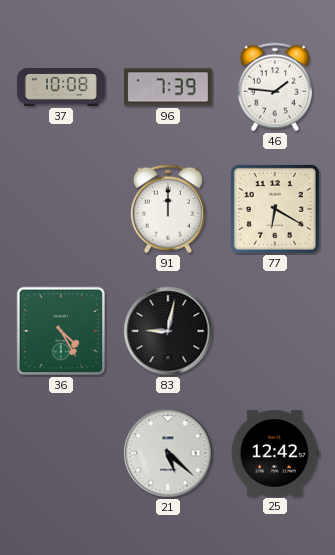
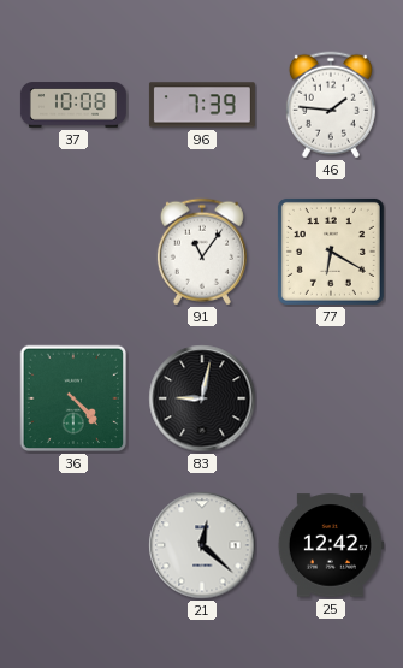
91: 12:00 -> 11:06
36: 4:25 -> 4:23
21: 5:22 -> 12:22
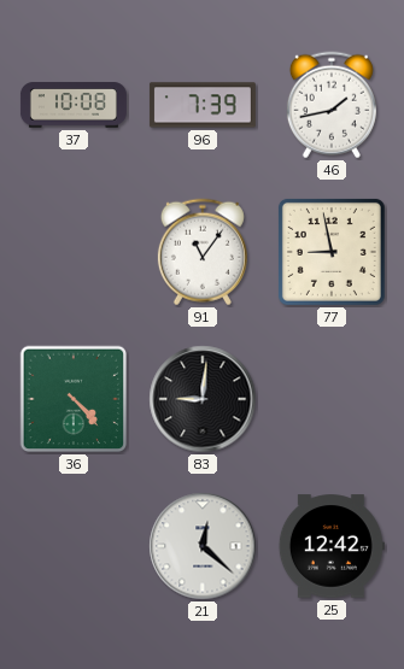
46: 1:46 -> 1:43
77: 6:20 -> 8:58
83: 9:02 -> 9:01
